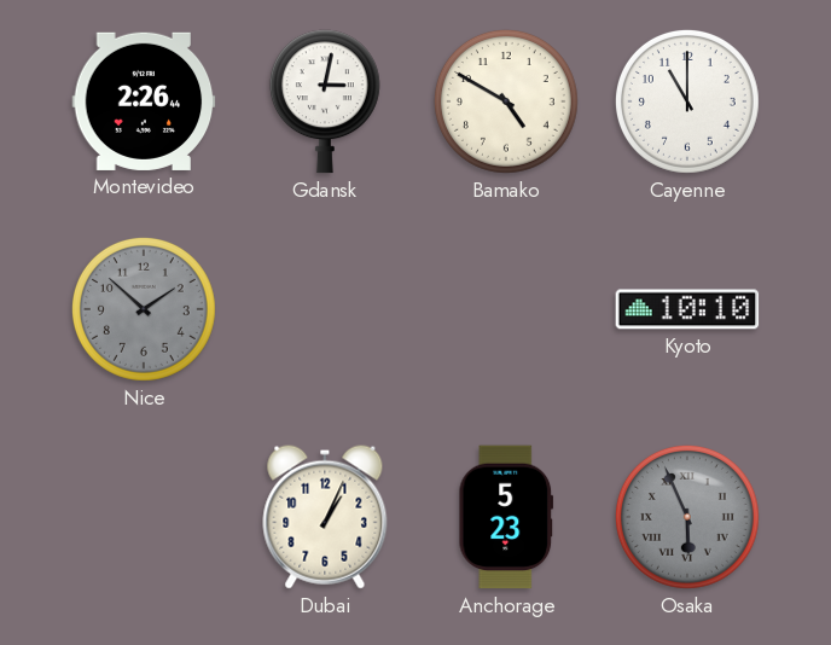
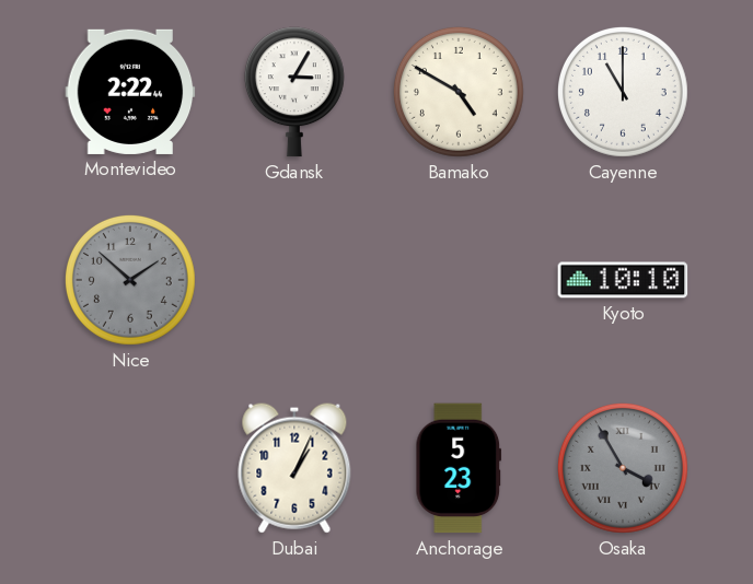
Montevideo: 2:26 -> 2:22
Gdansk: 3:02 -> 3:05
Osaka: 5:56 -> 3:55
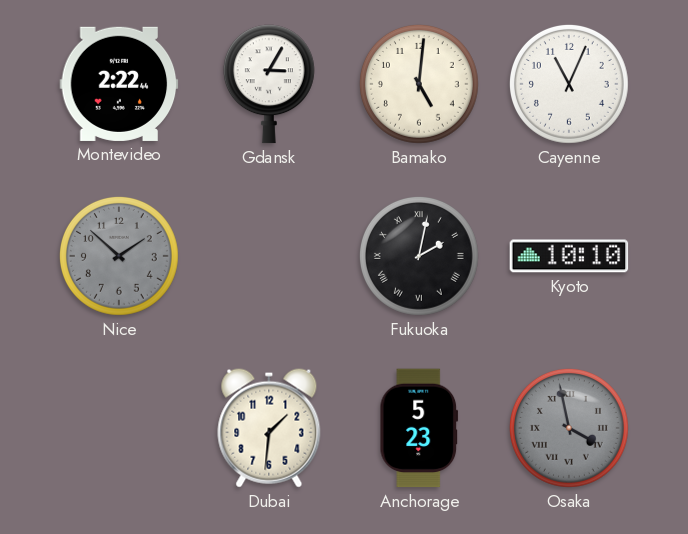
Bamako: 4:50 -> 5:01
Cayenne: 11:00 -> 11:04
Fukuoka: none -> 2:02
Dubai: 1:04 -> 1:31
Osaka: 3:55 -> 3:58
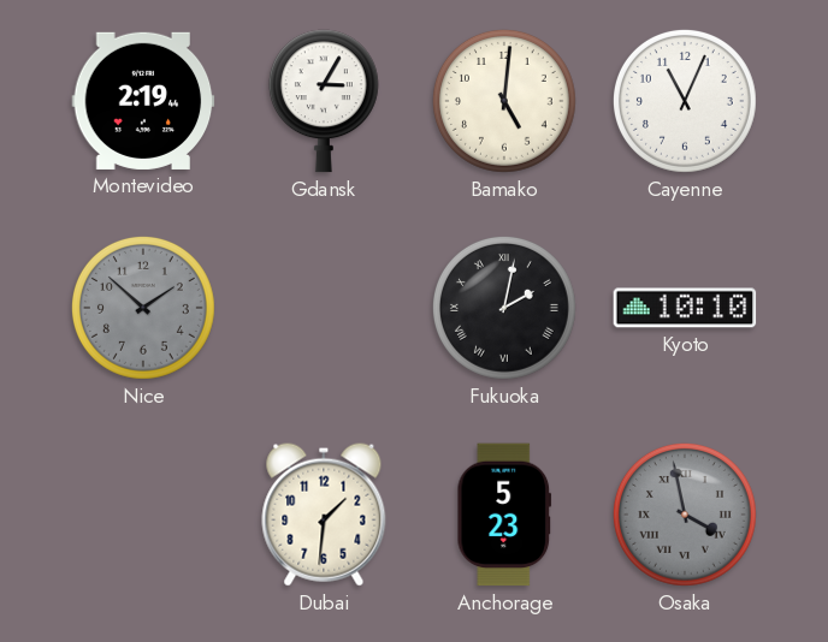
Montevideo: 2:22 -> 2:19
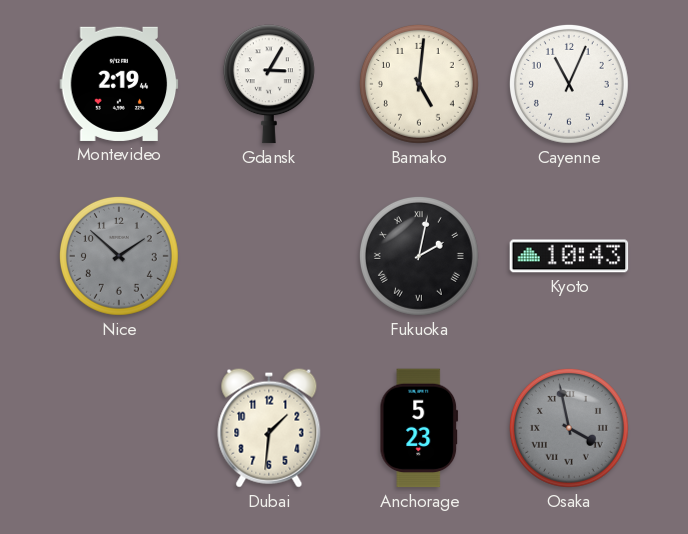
Kyoto: 10:10 -> 10:43
